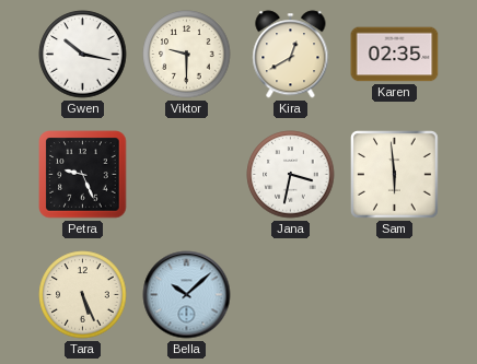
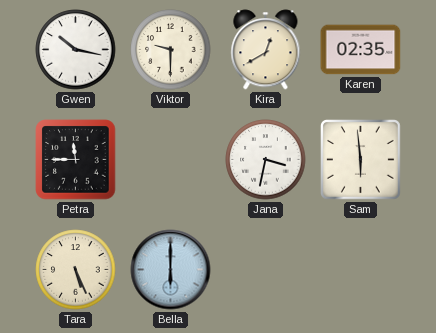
Petra: 9:26 -> 11:45
Bella: 10:08 -> 6:00
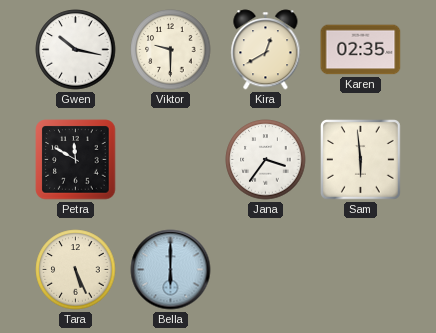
Petra: 11:45 -> 11:50
Jana: 3:32 -> 3:36
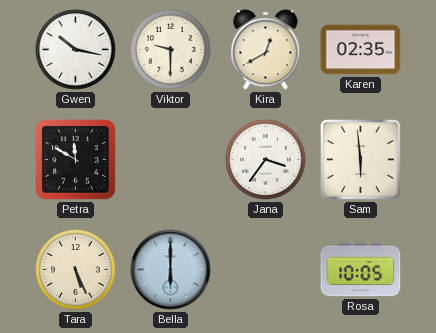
Rosa: none -> 10:05
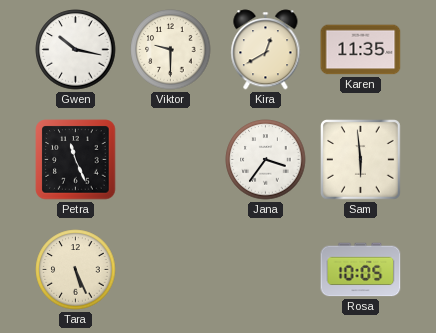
Karen: 02:35 -> 11:35
Petra: 11:50 -> 11:26
Bella: 6:00 -> none
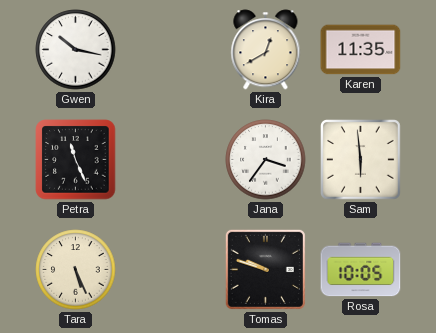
Viktor: 9:30 -> none
Tomas: none -> 9:48
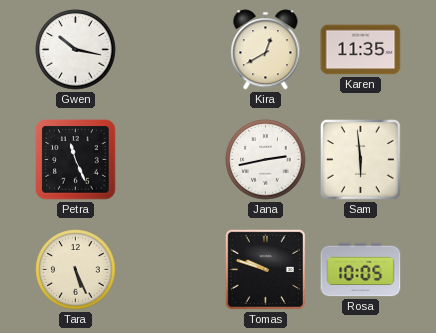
Jana: 3:36 -> 2:43
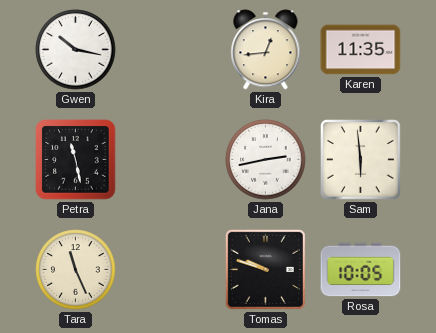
Kira: 12:40 -> 12:44
Petra: 11:26 -> 11:28
Tara: 5:26 -> 11:26
